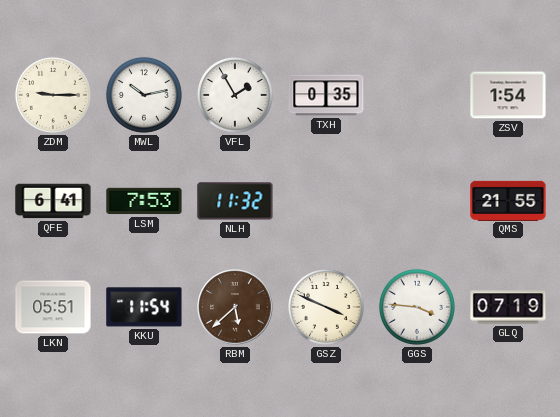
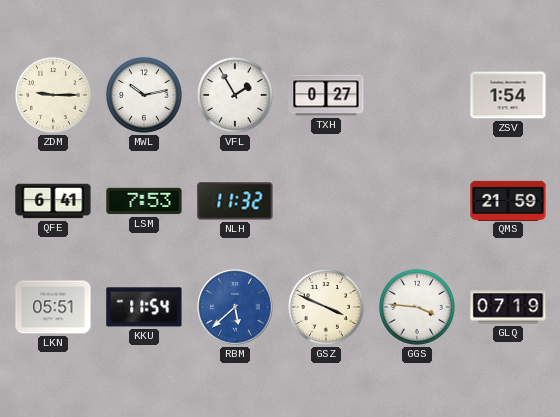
TXH: 0:35 -> 0:27
QMS: 21:55 -> 21:59
RBM dial: brown -> blue
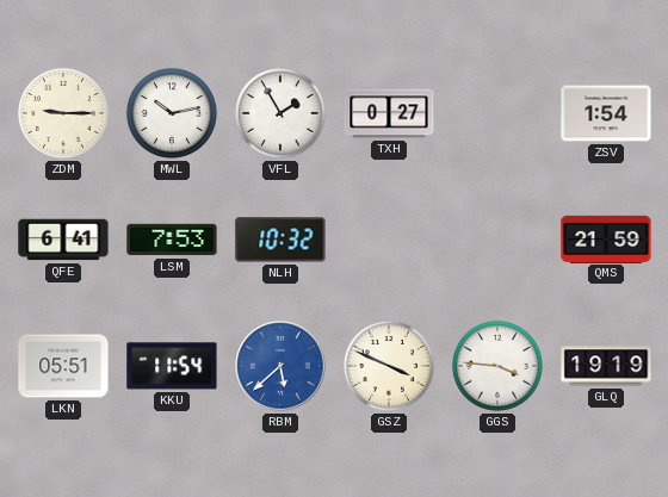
NLH: 11:32 -> 10:32
GLQ: 07:19 -> 19:19
